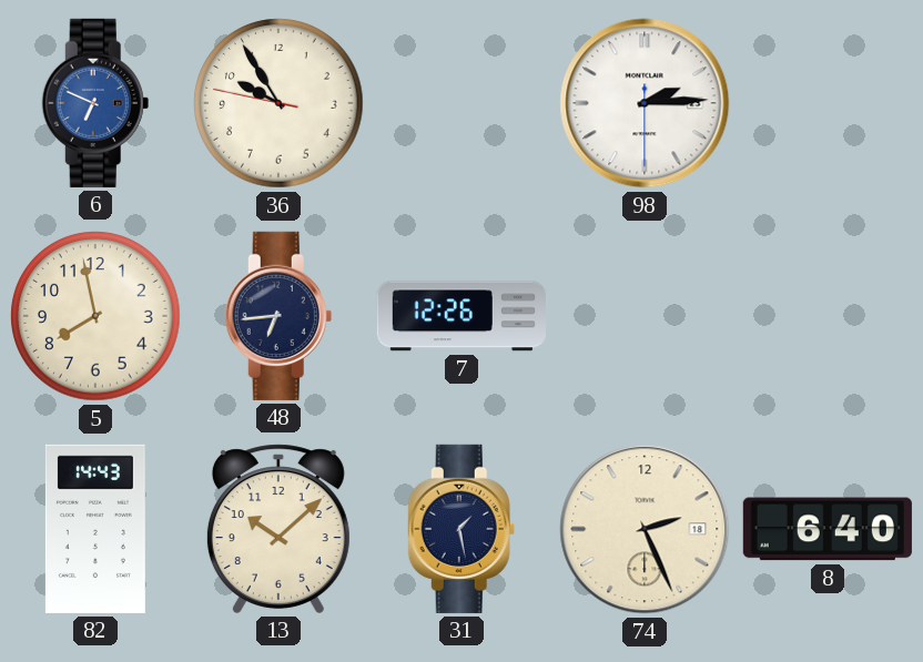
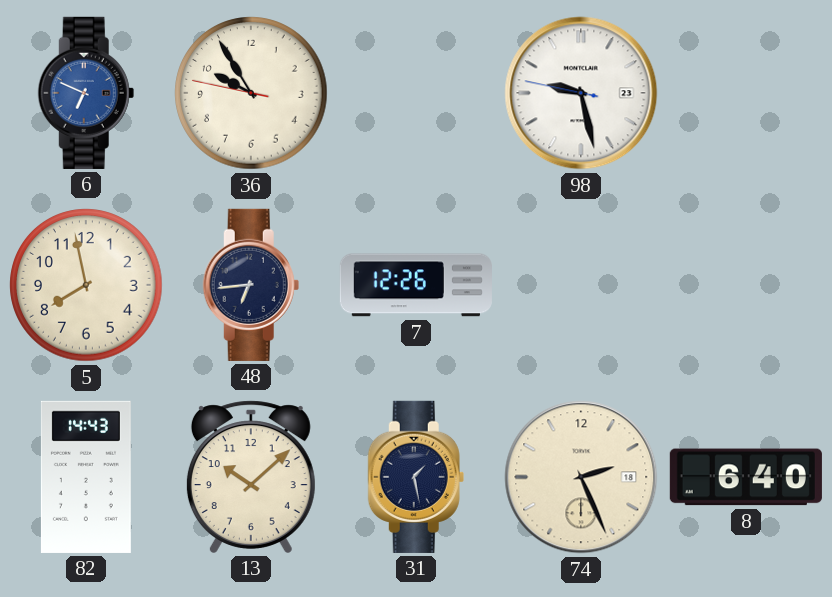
98: 2:14 -> 9:27
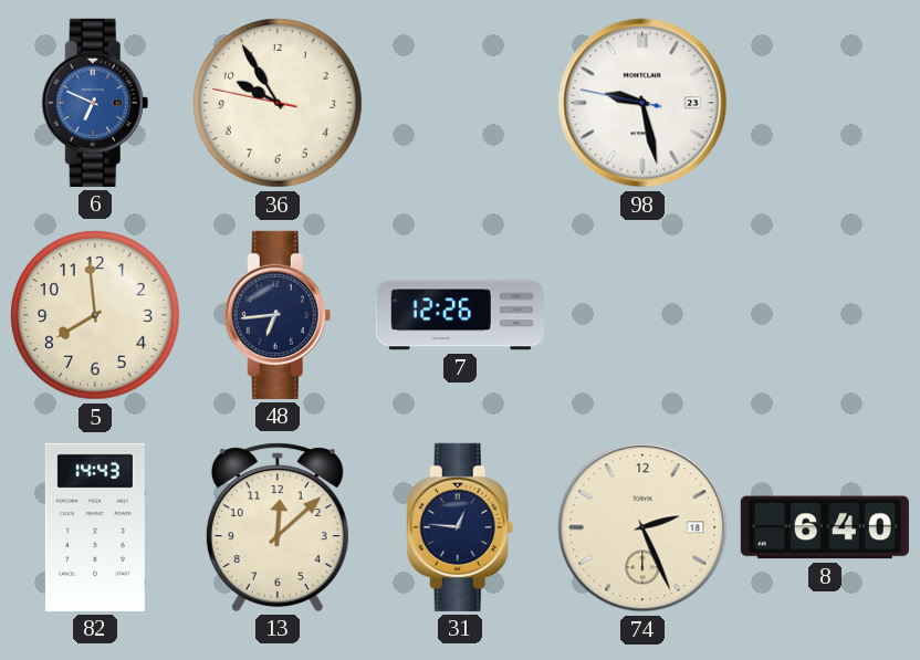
5: 7:58 -> 7:59
13: 10:08 -> 12:08
31: 1:28 -> 12:46
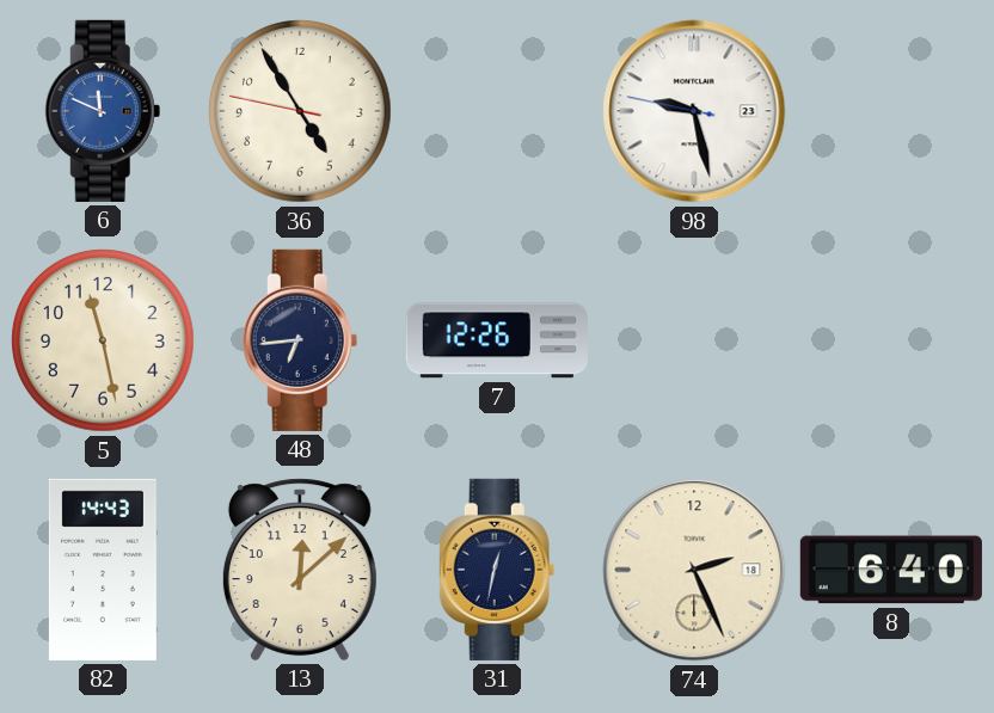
6: 6:49 -> 11:49
36: 9:54 -> 4:54
5: 7:59 -> 11:28
31: 12:46 -> 12:32
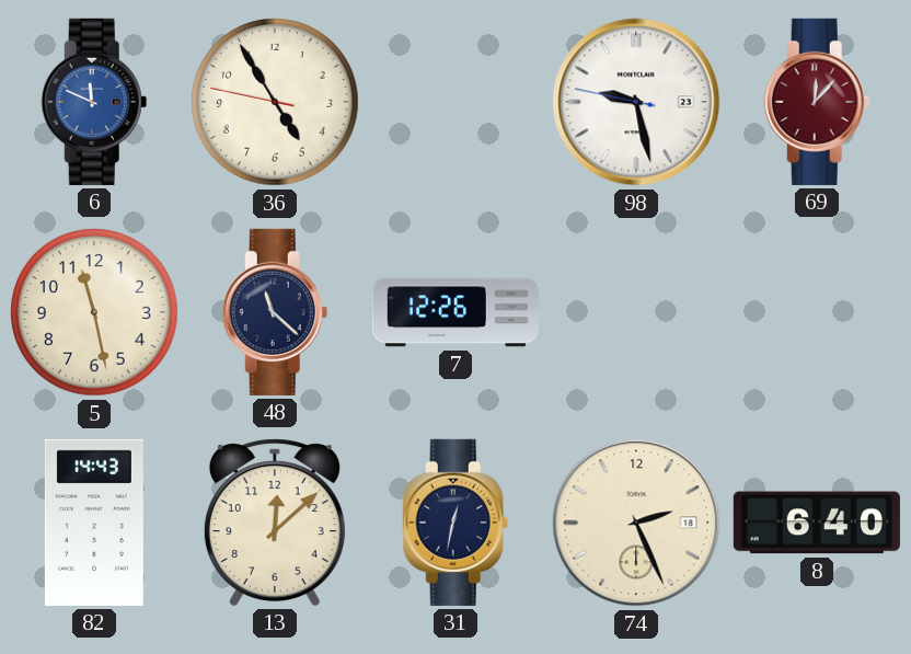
69: none -> 12:07
48: 6:44 -> 11:22
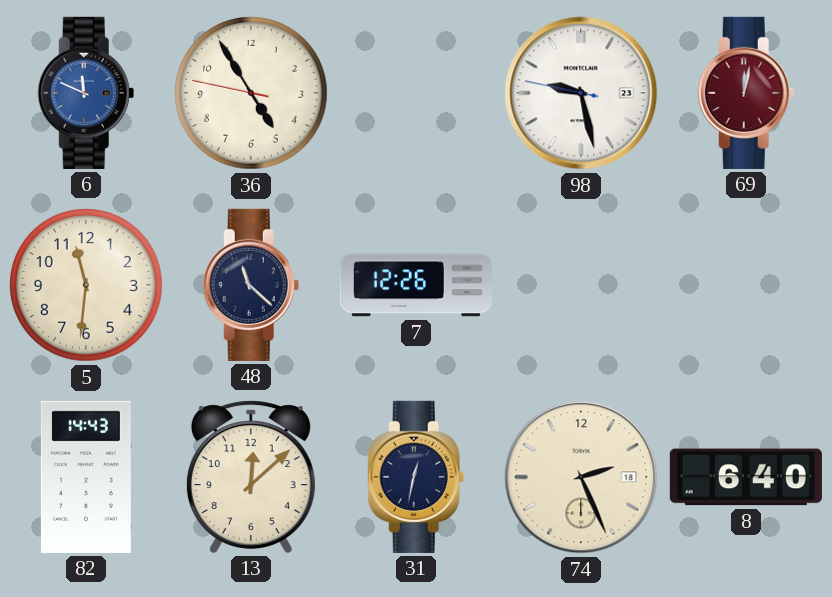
69: 12:07 -> 12:02
5: 11:28 -> 11:31
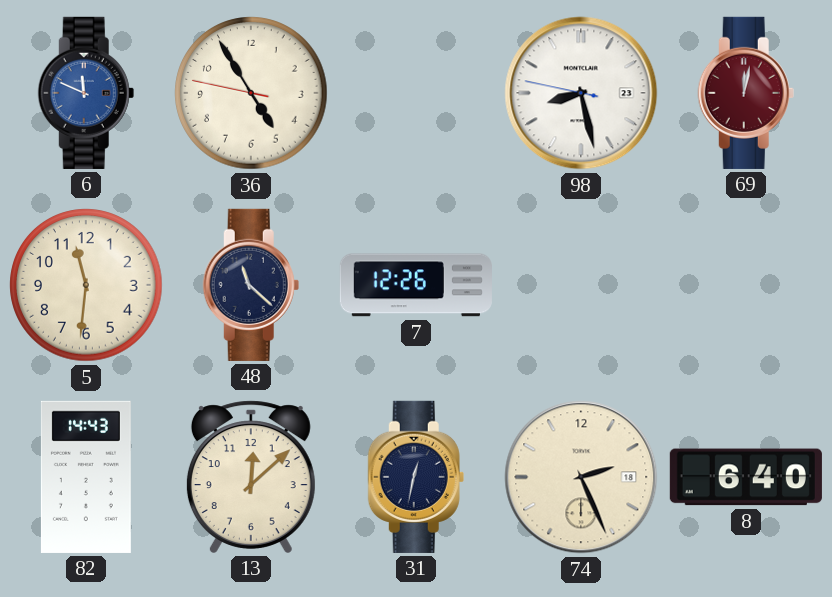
98: 9:27 -> 8:27
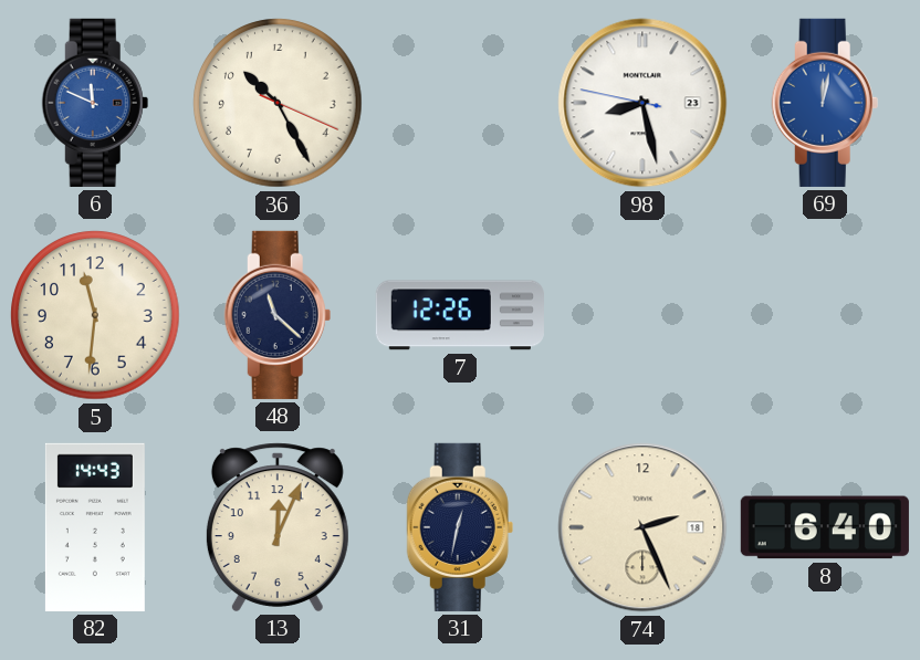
36: 4:54 -> 10:25
69 dial: burgundy -> blue
13: 12:08 -> 12:04
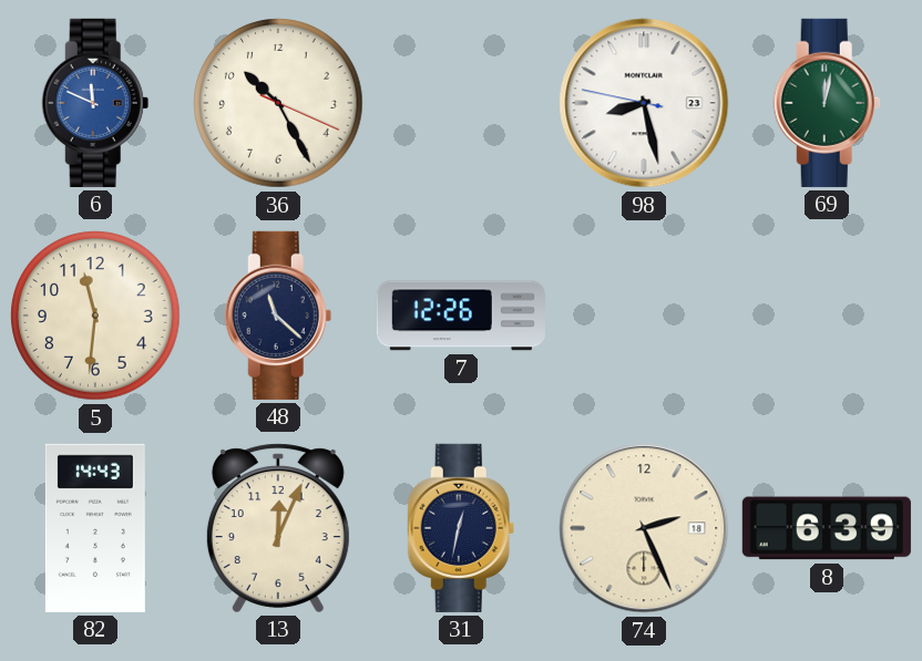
69 dial: blue -> green
8: 6:40 -> 6:39
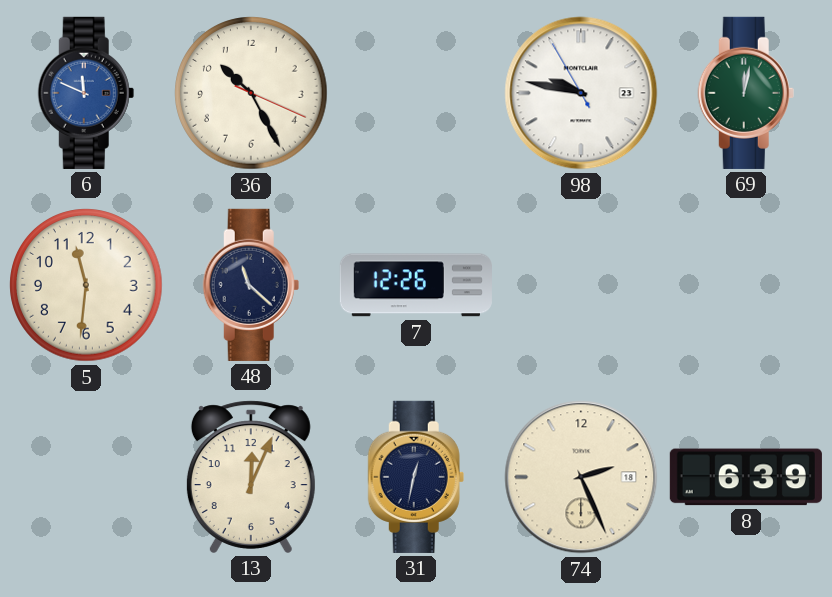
98: 8:27 -> 9:46
82: 14:43 -> none
